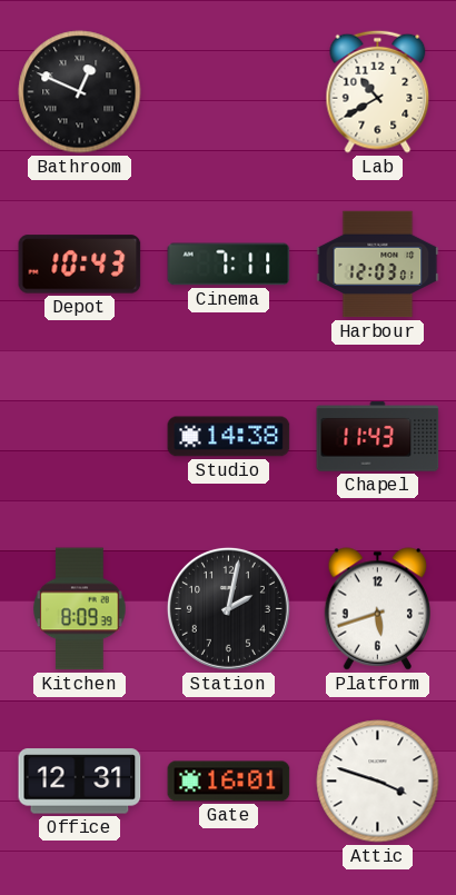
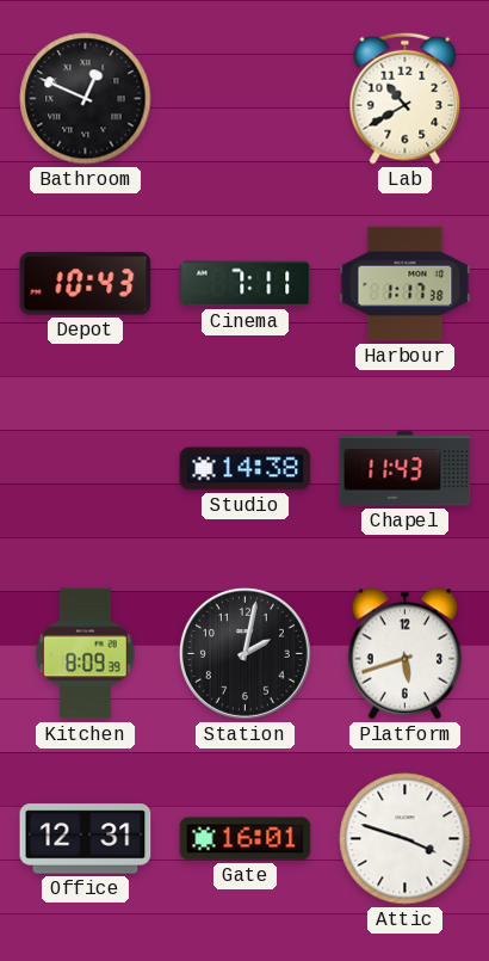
Harbour: 12:03 -> 1:17
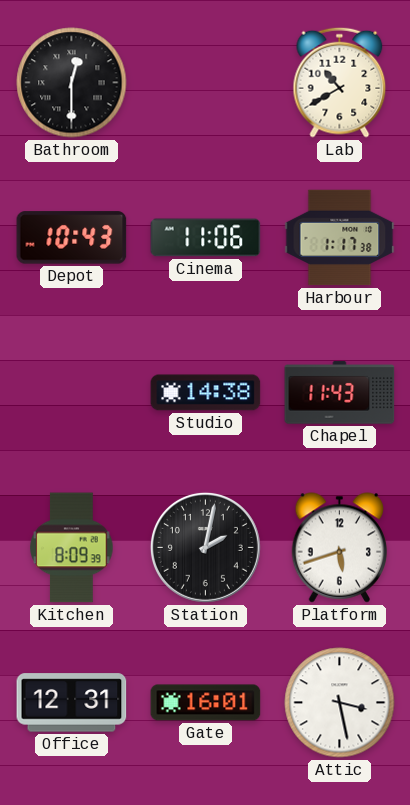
Bathroom: 12:49 -> 12:30
Cinema: 7:11 -> 11:06
Attic: 3:48 -> 3:28
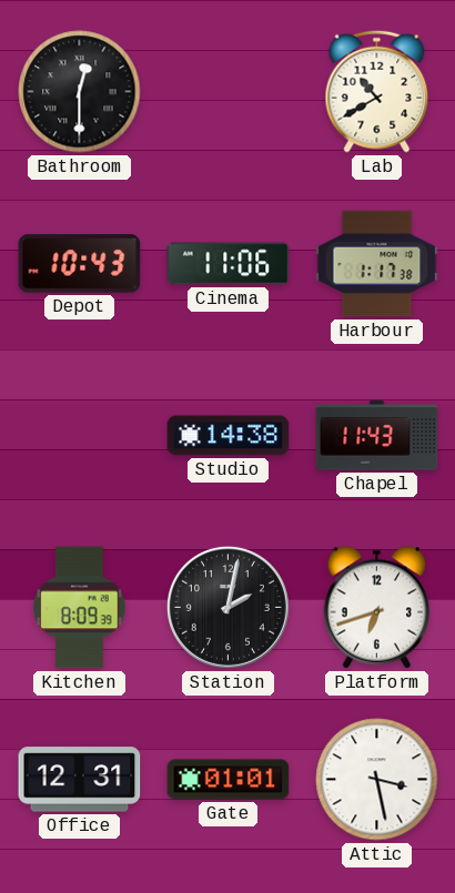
Platform: 5:42 -> 6:42
Gate: 16:01 -> 01:01
